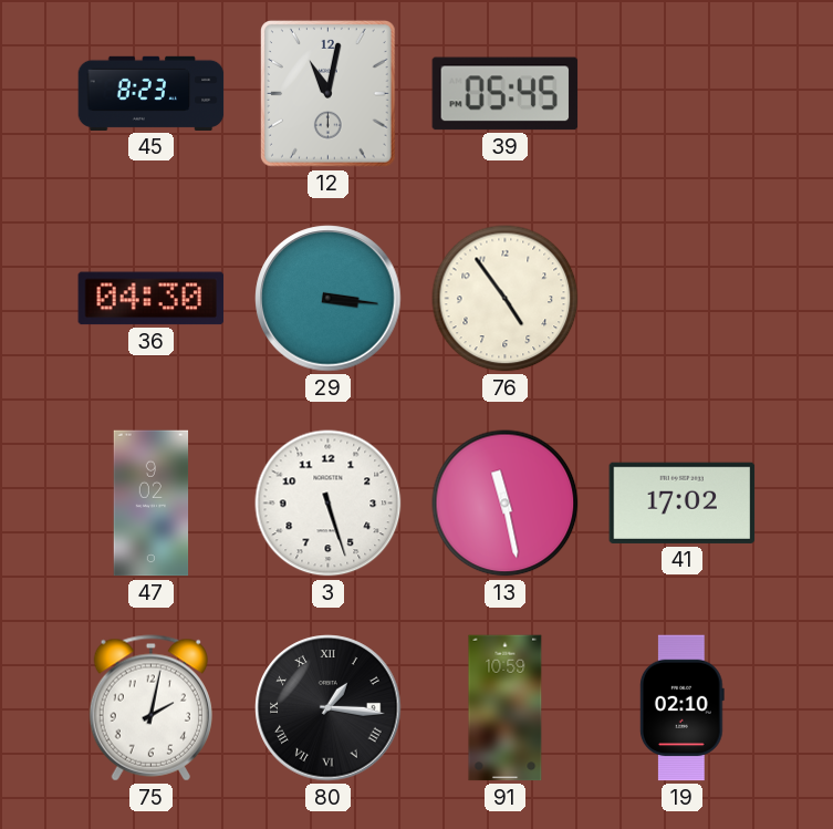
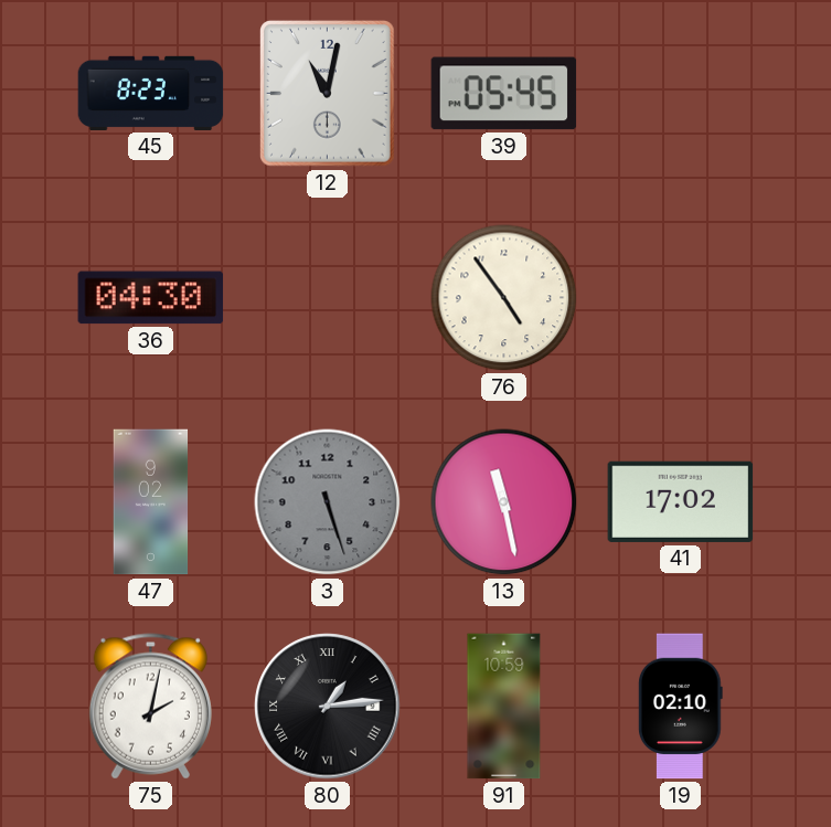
29: 3:16 -> none
3 dial: white -> grey
80: 1:16 -> 1:14
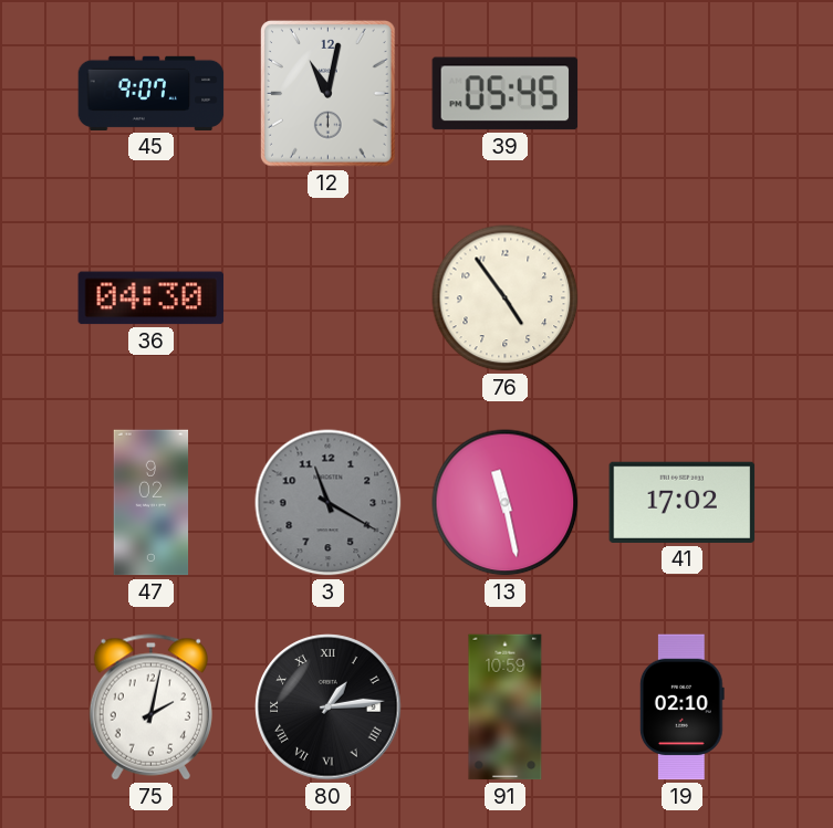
45: 8:23 -> 9:07
3: 5:27 -> 11:20
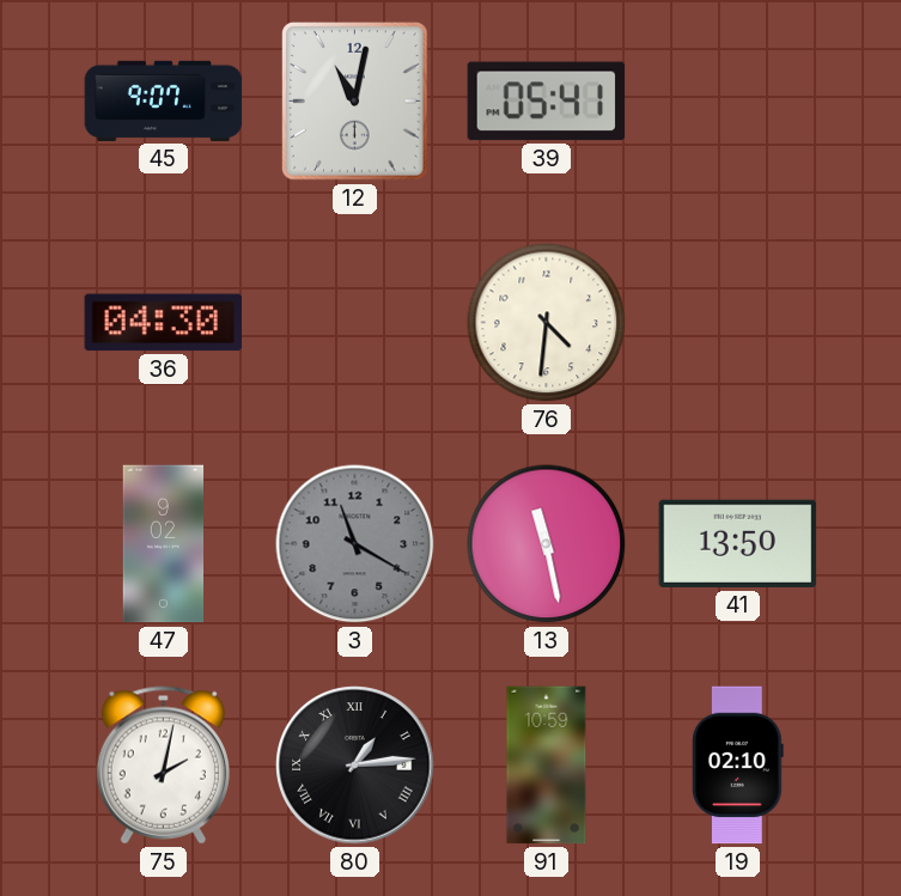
39: 05:45 -> 05:41
76: 4:54 -> 4:31
41: 17:02 -> 13:50
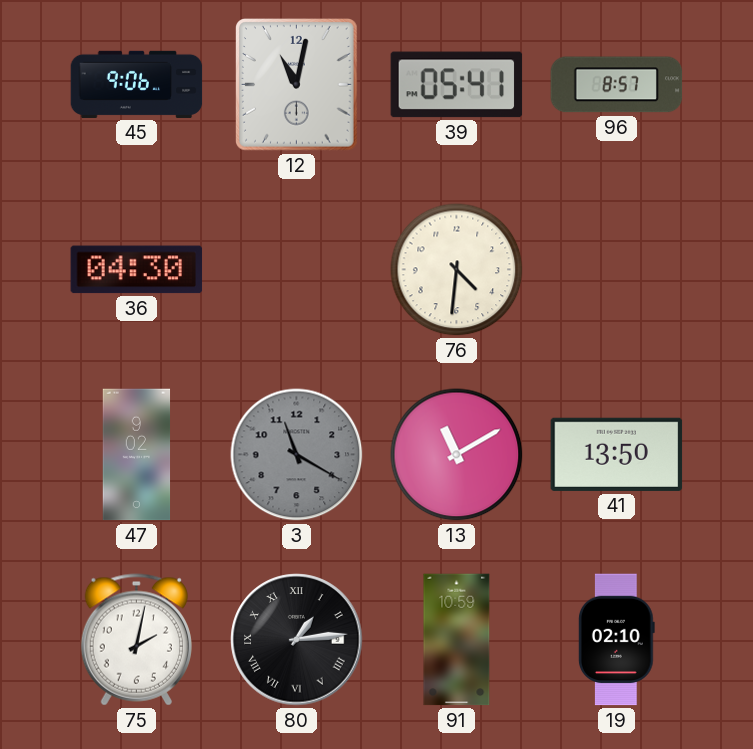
45: 9:07 -> 9:06
96: none -> 8:57
13: 11:28 -> 11:10
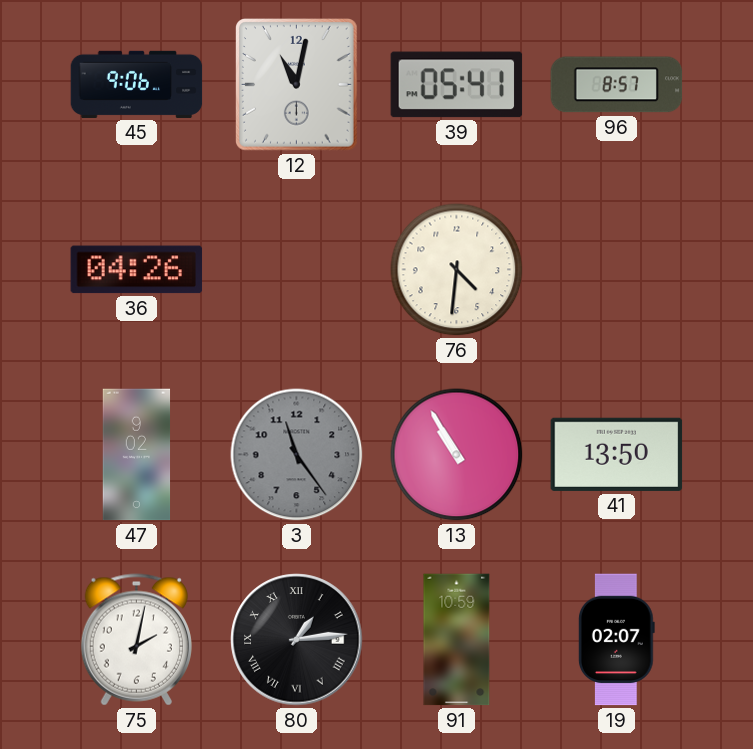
36: 04:30 -> 04:26
3: 11:20 -> 11:24
13: 11:10 -> 10:55
19: 02:10 -> 02:07
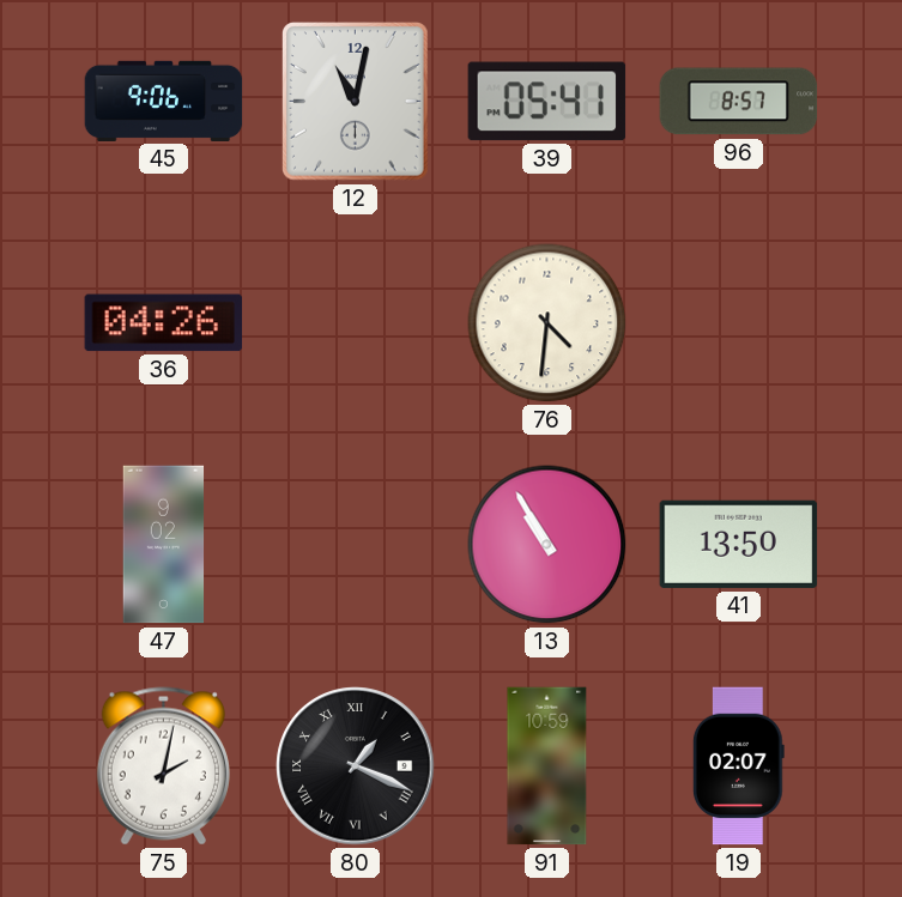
3: 11:24 -> none
80: 1:14 -> 1:19
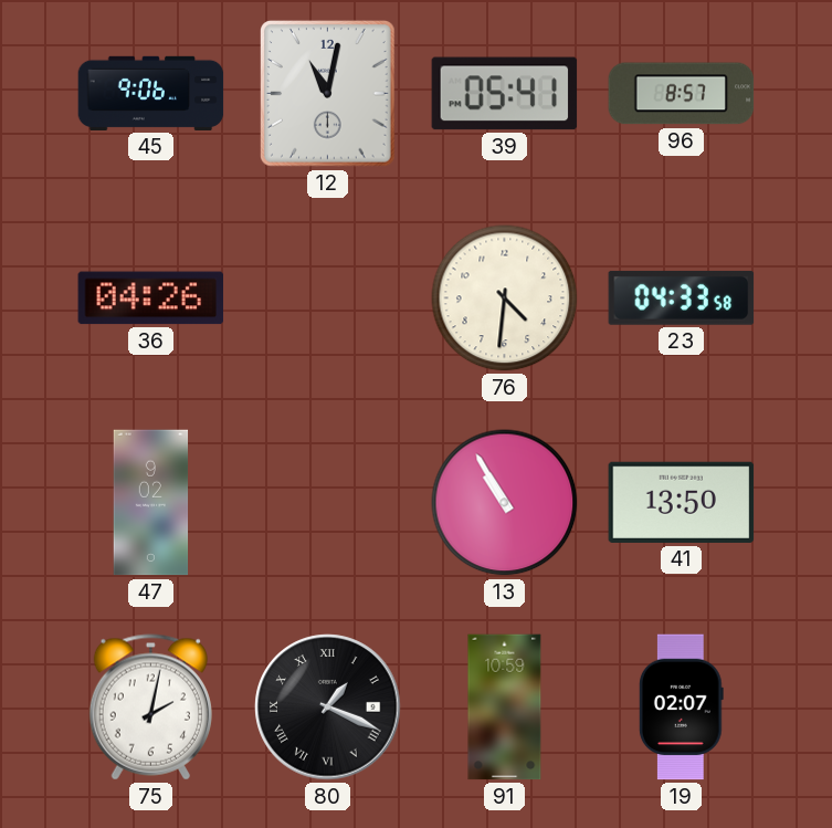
23: none -> 04:33
